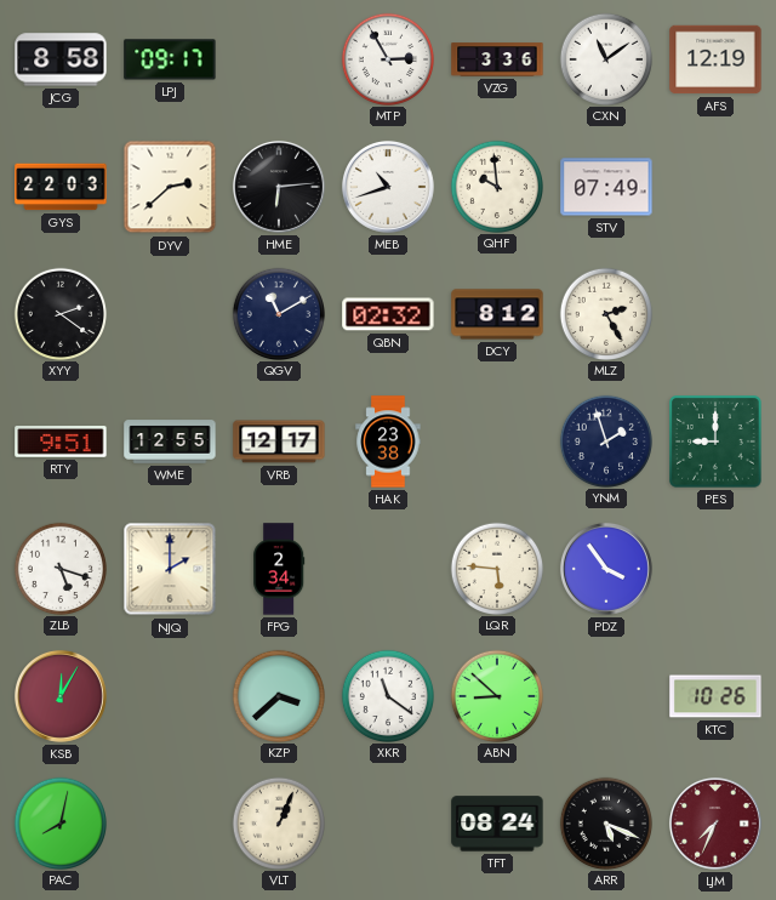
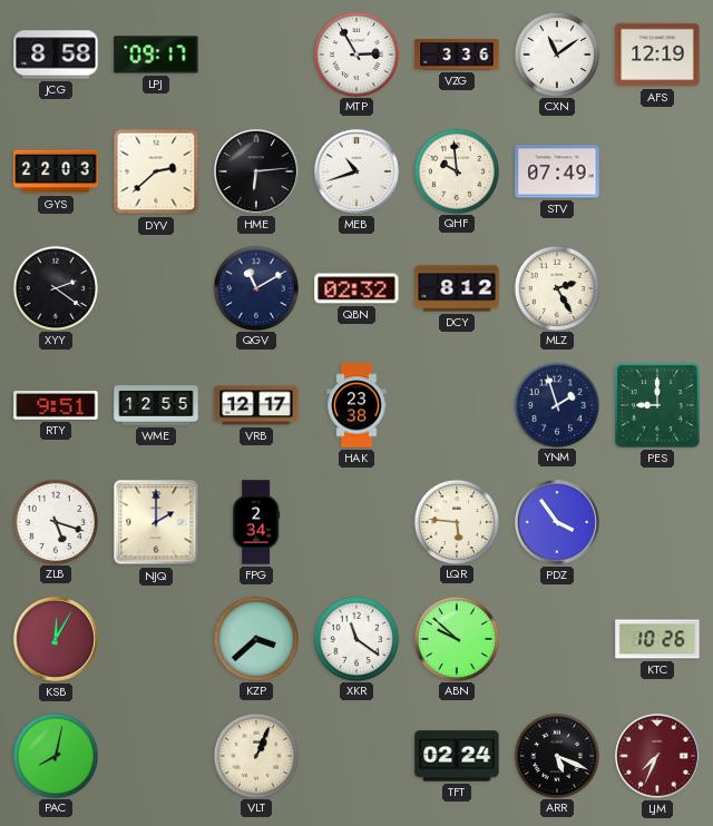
ABN: 8:52 -> 9:52
TFT: 08:24 -> 02:24
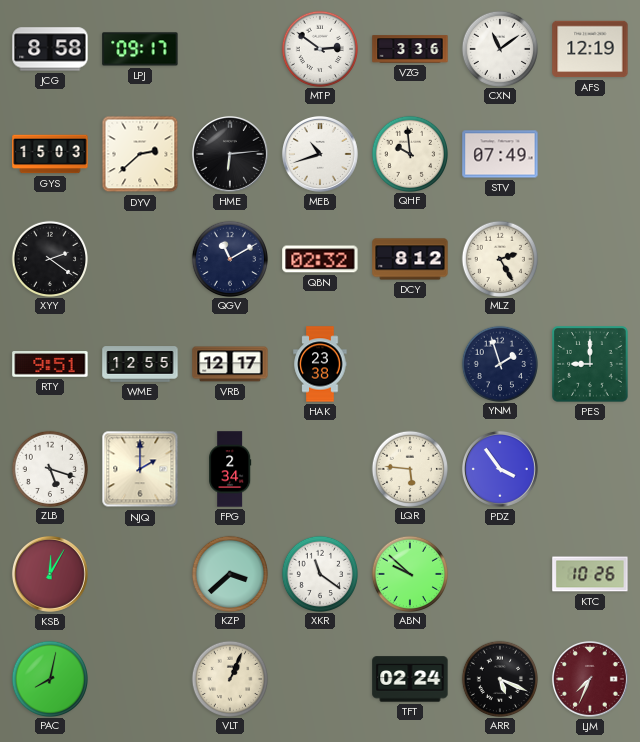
MTP: 2:55 -> 2:51
GYS: 22:03 -> 15:03
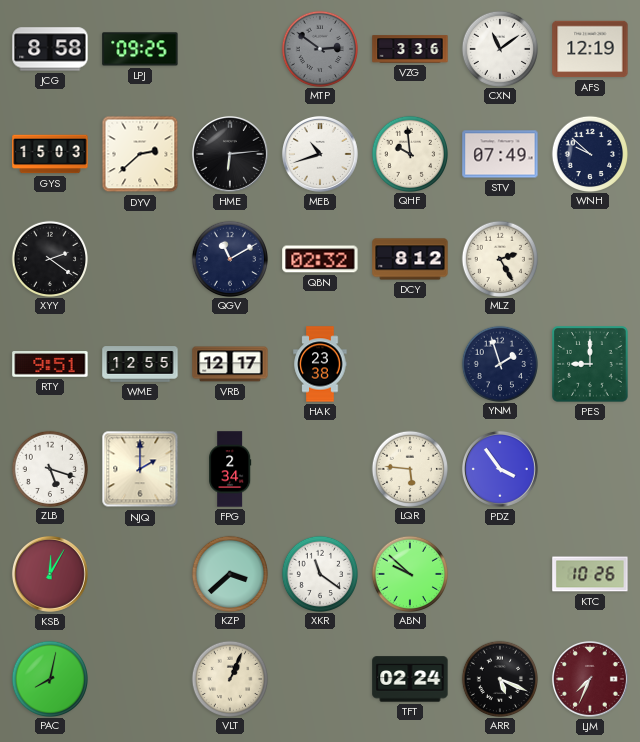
LPJ: 09:17 -> 09:25
MTP dial: white -> grey
WNH: none -> 9:52
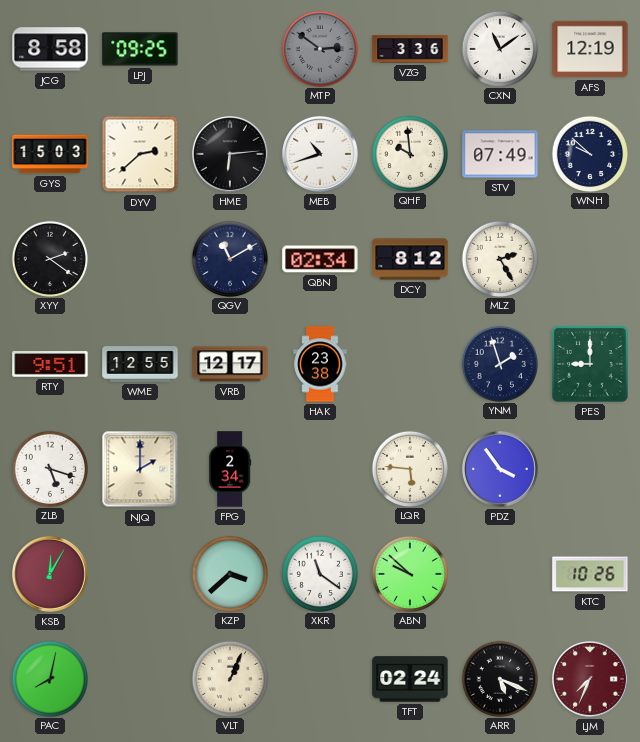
QBN: 02:32 -> 02:34
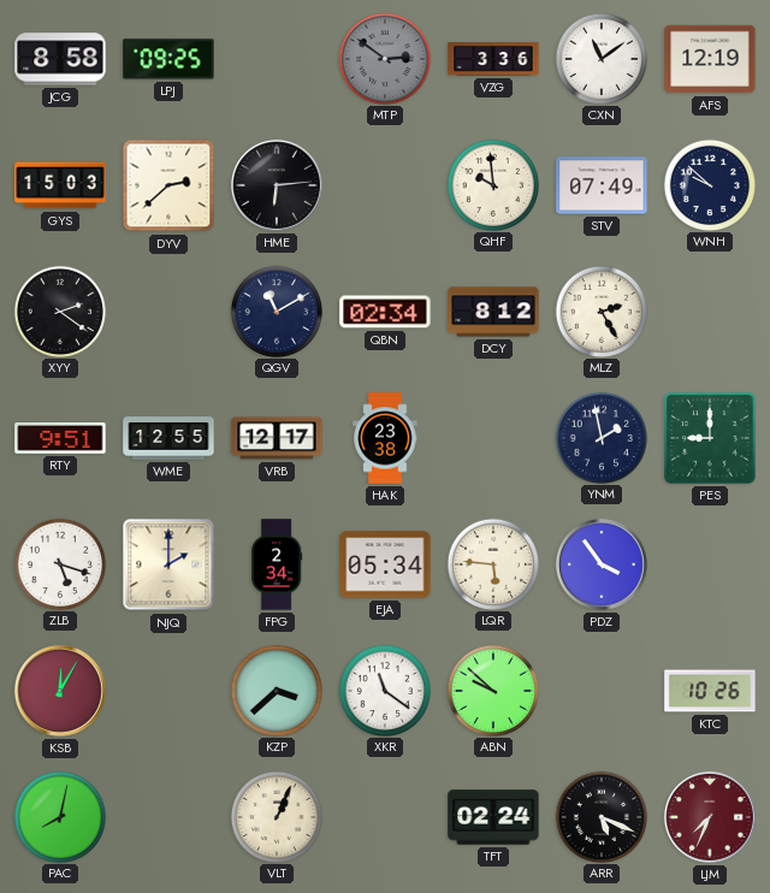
MEB: 10:42 -> none
YNM: 1:57 -> 1:58
EJA: none -> 05:34
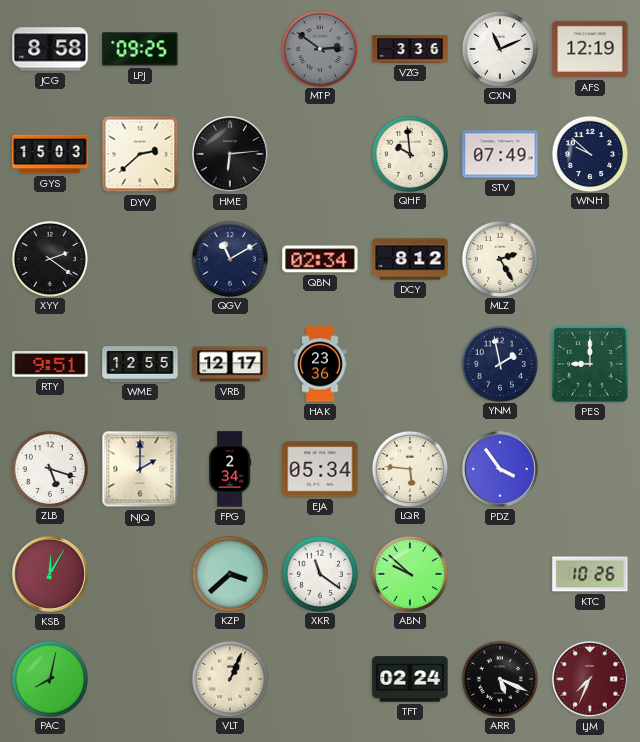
CXN: 11:09 -> 11:11
HAK: 23:38 -> 23:36
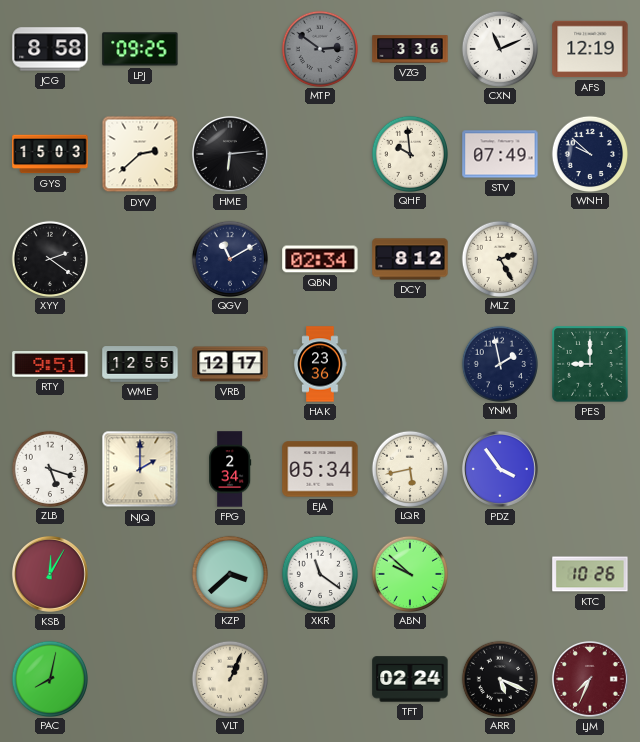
LQR: 5:46 -> 5:43
